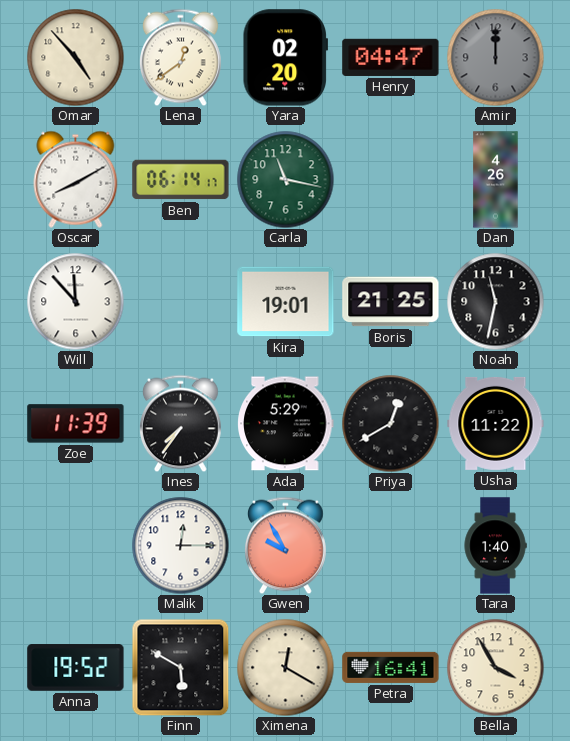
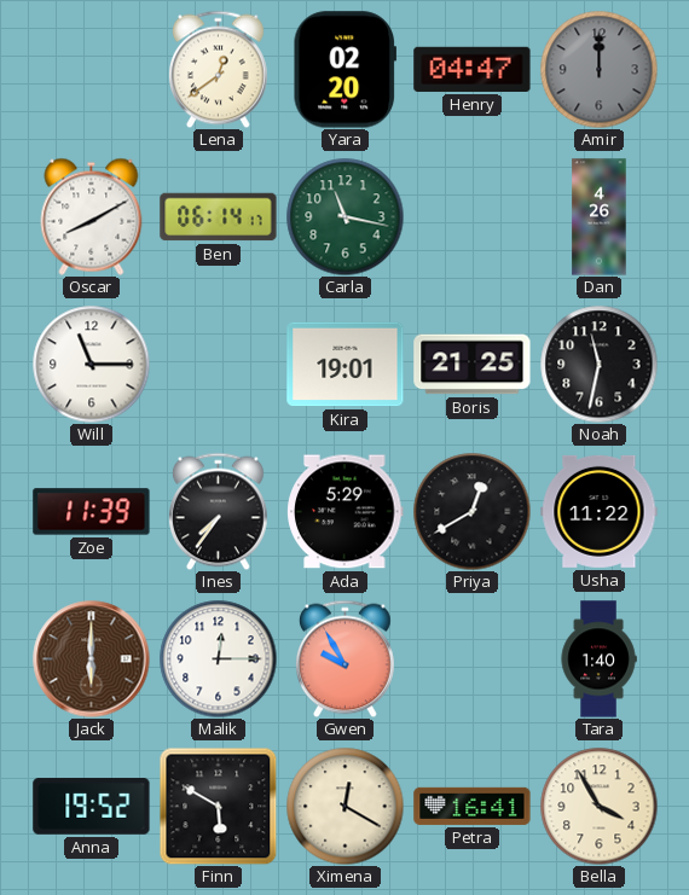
Omar: 4:53 -> none
Will: 11:53 -> 11:15
Jack: none -> 6:00
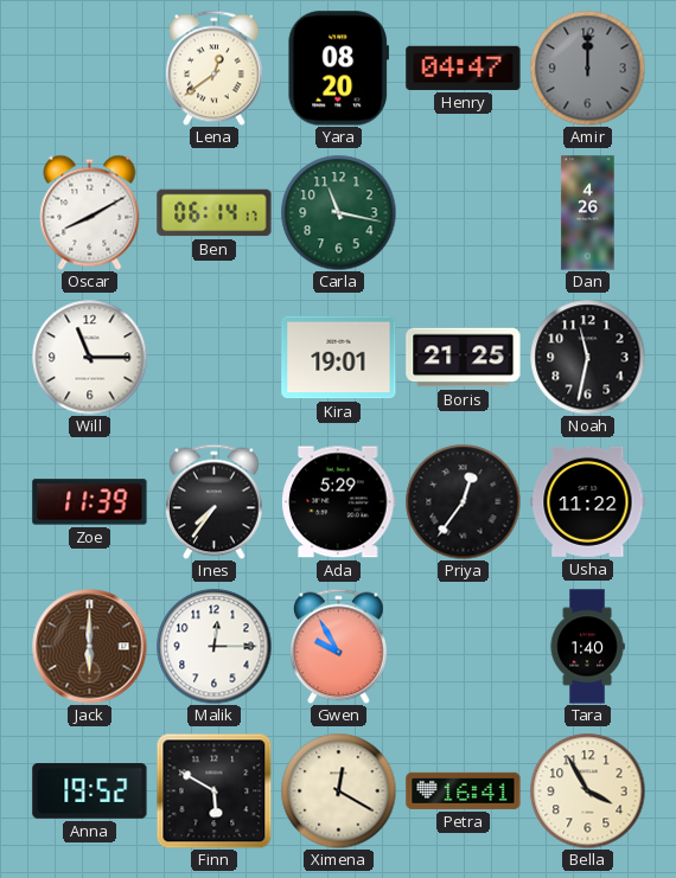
Yara: 02:20 -> 08:20
Priya: 12:40 -> 12:36
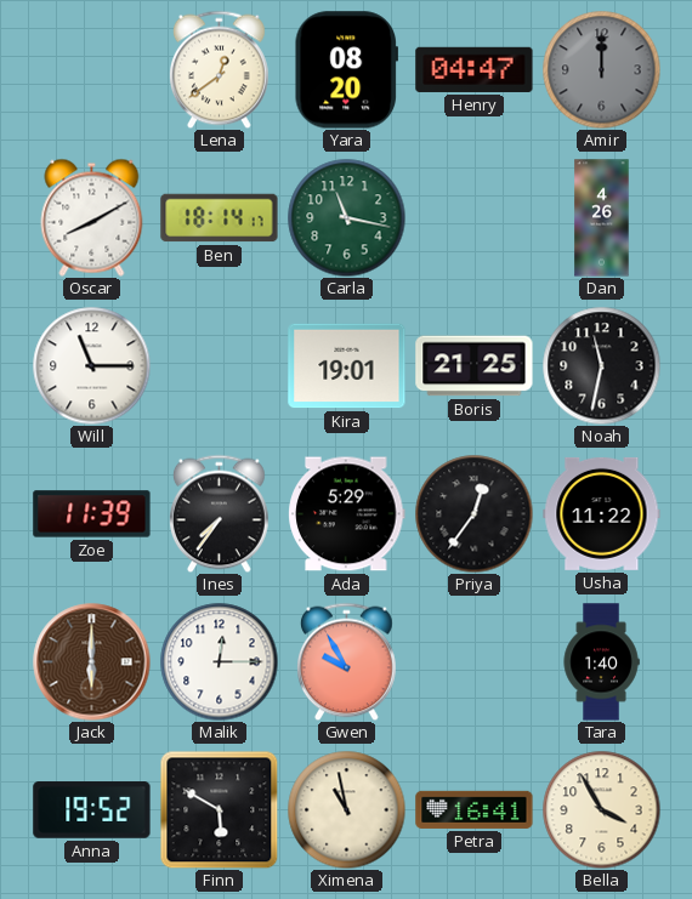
Ben: 06:14 -> 18:14
Ximena: 12:20 -> 10:58
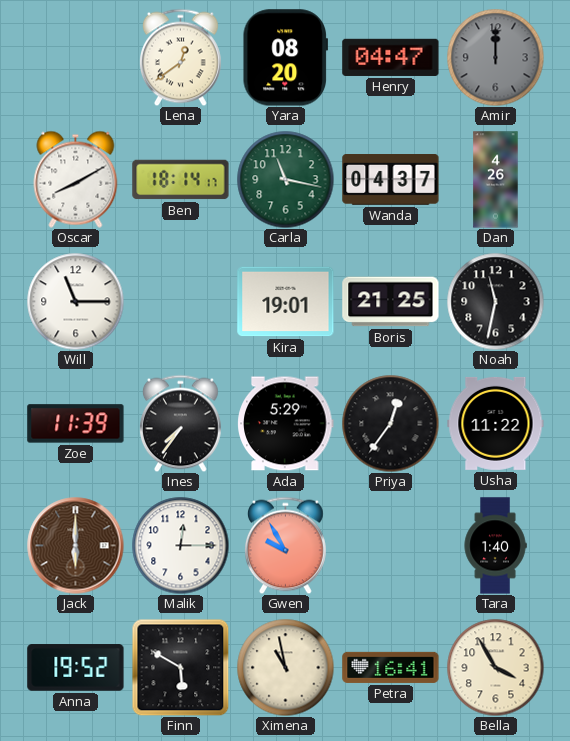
Wanda: none -> 04:37
